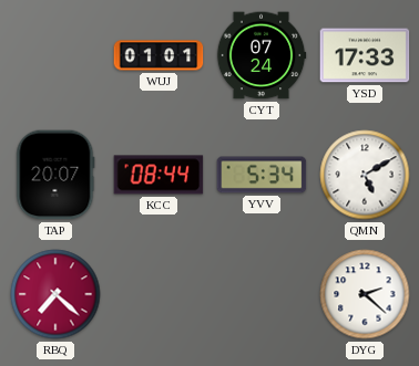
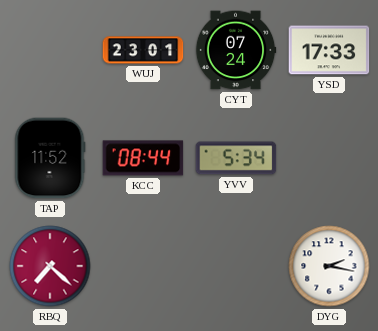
WUJ: 01:01 -> 23:01
TAP: 20:07 -> 11:52
QMN: 5:10 -> none
DYG: 2:22 -> 2:17
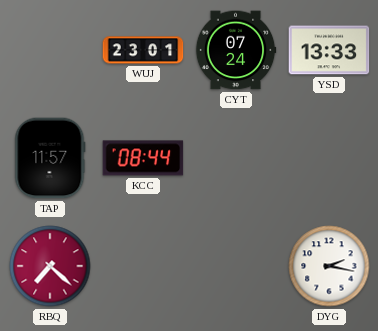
YSD: 17:33 -> 13:33
TAP: 11:52 -> 11:57
YVV: 5:34 -> none
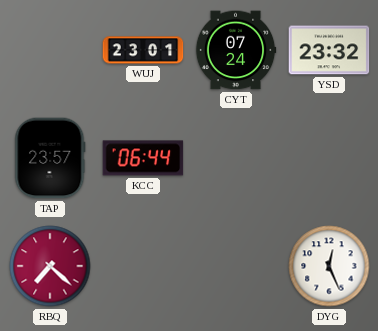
YSD: 13:33 -> 23:32
TAP: 11:57 -> 23:57
KCC: 08:44 -> 06:44
DYG: 2:17 -> 12:26
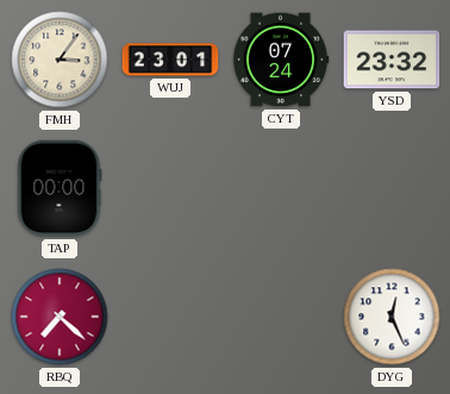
FMH: none -> 3:06
TAP: 23:57 -> 00:00
KCC: 06:44 -> none
